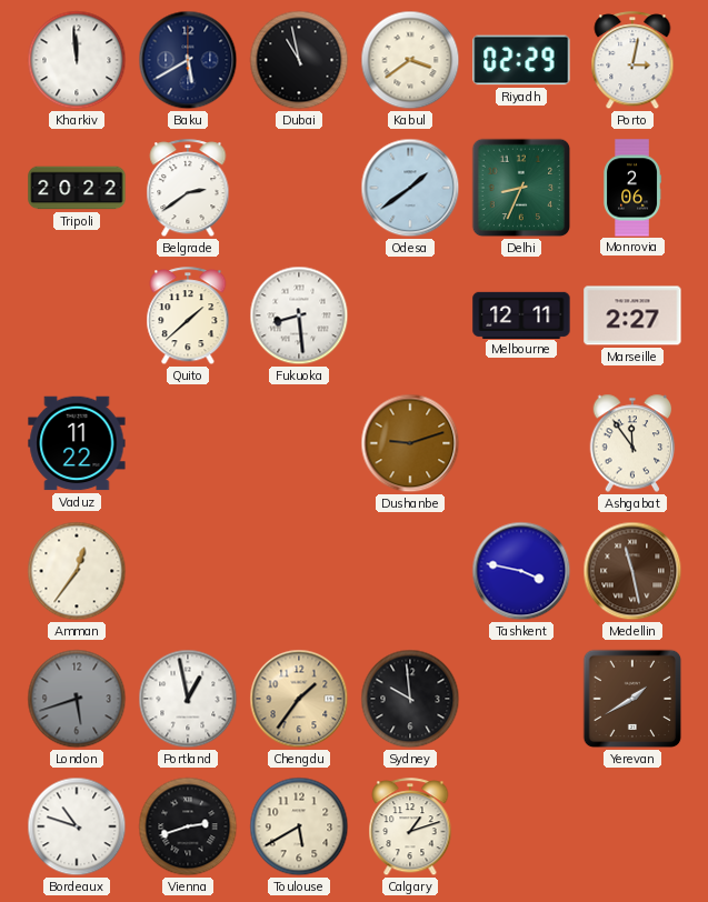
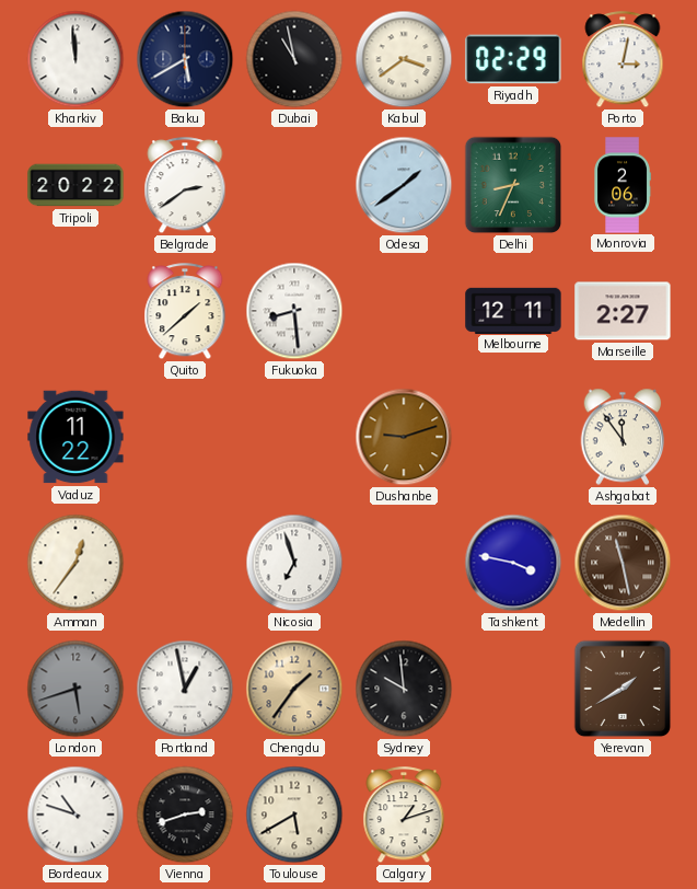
Nicosia: none -> 6:57
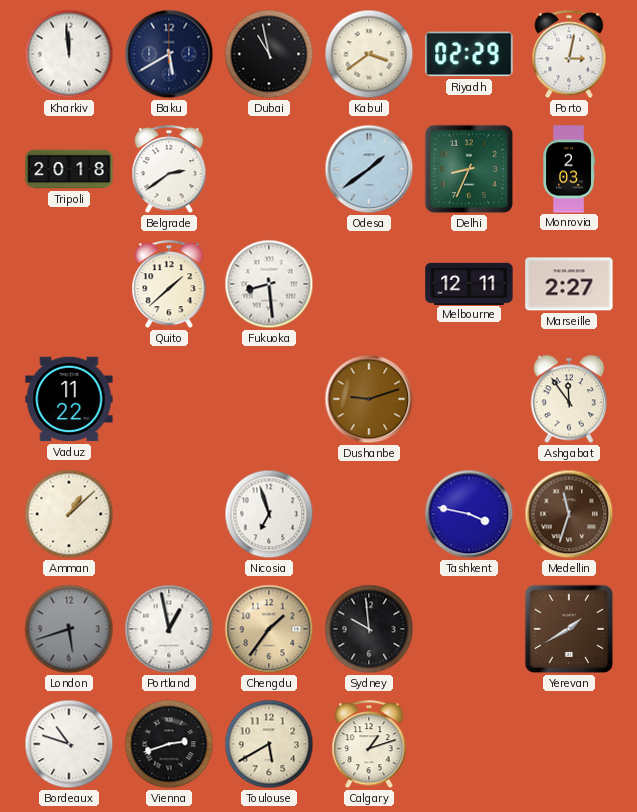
Tripoli: 20:22 -> 20:18
Monrovia: 2:06 -> 2:03
Amman: 12:36 -> 1:08
Medellin: 11:28 -> 11:33
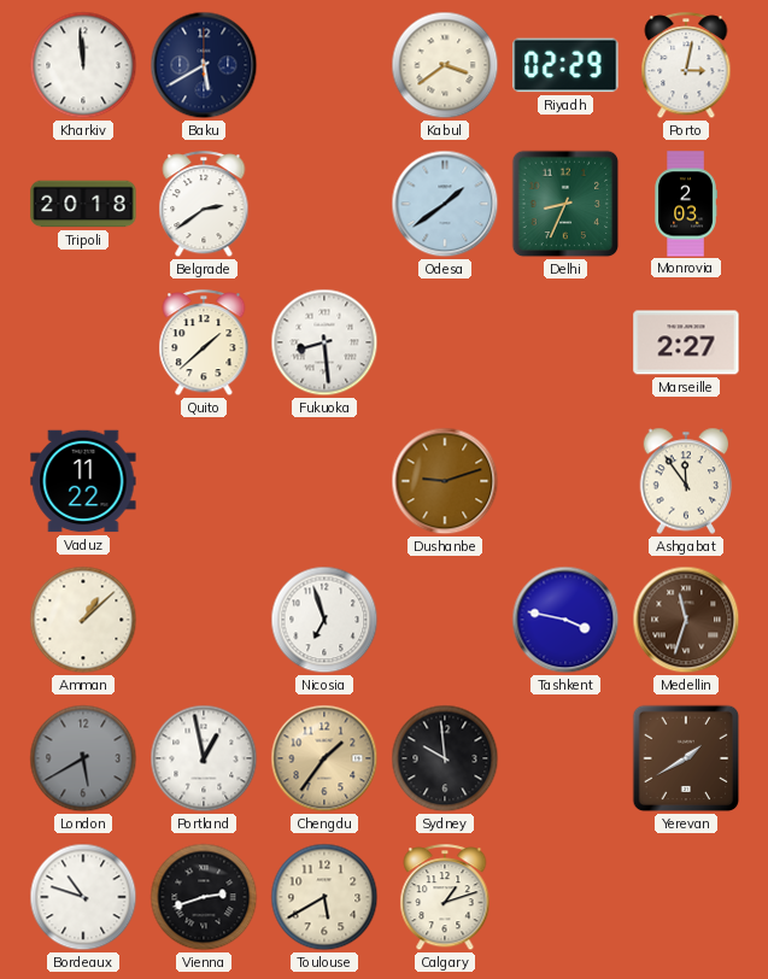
Dubai: 10:58 -> none
Melbourne: 12:11 -> none
London: 5:42 -> 5:40
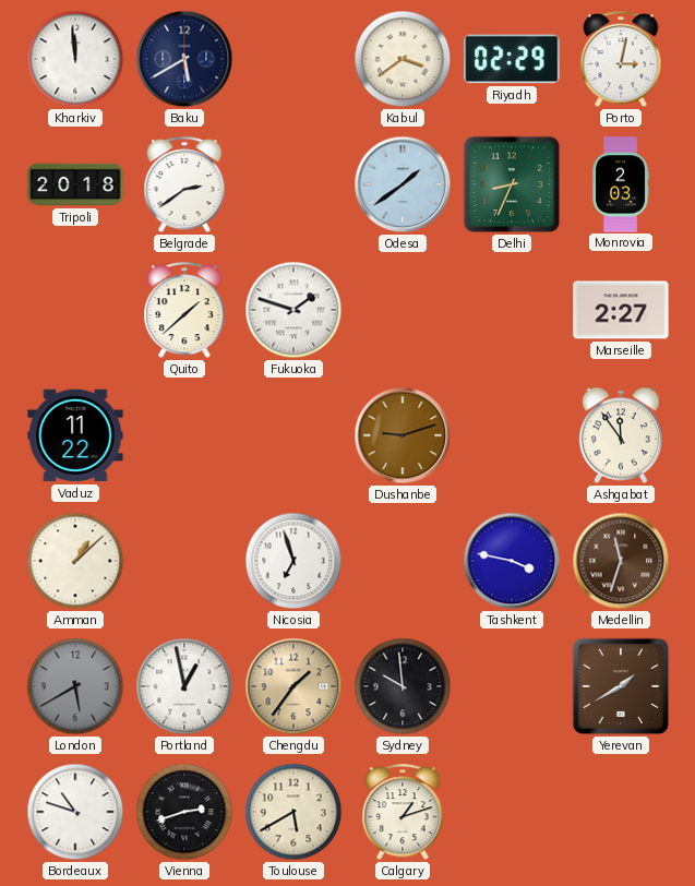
Fukuoka: 8:29 -> 1:48
